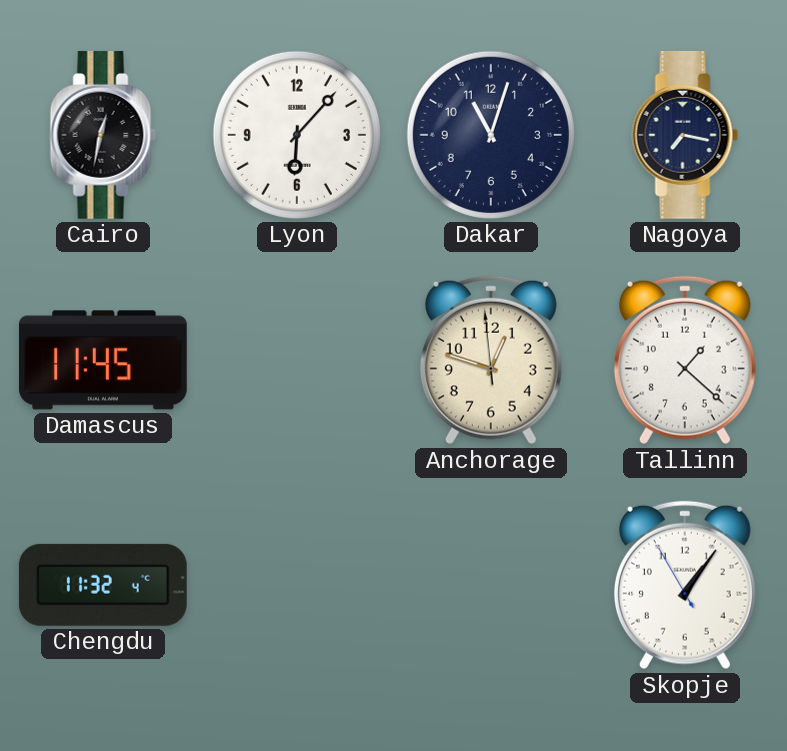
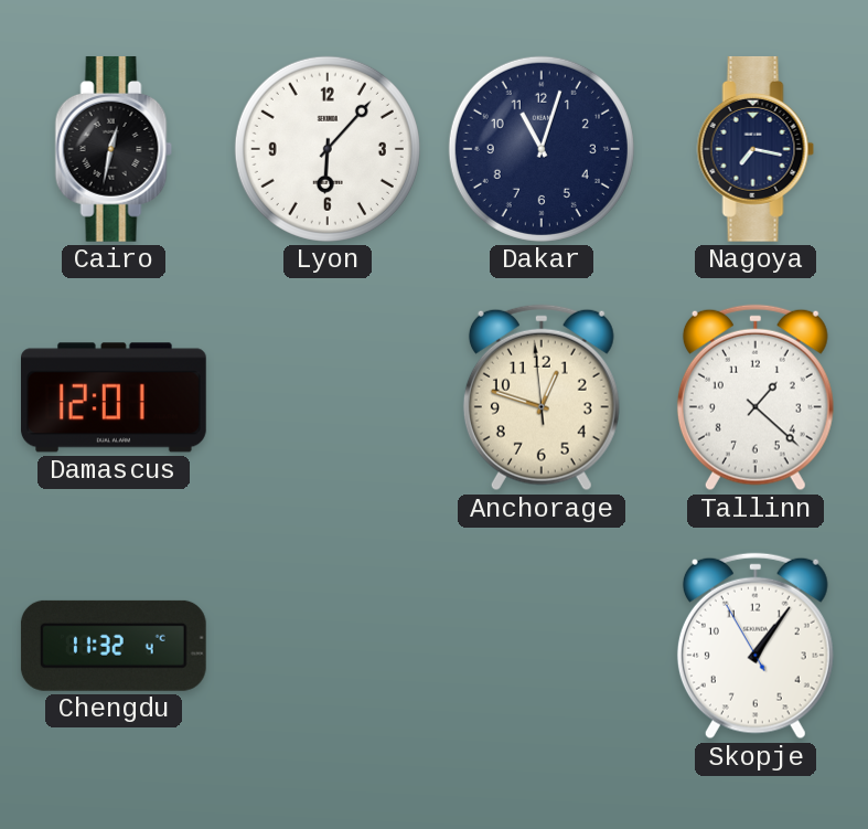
Damascus: 11:45 -> 12:01
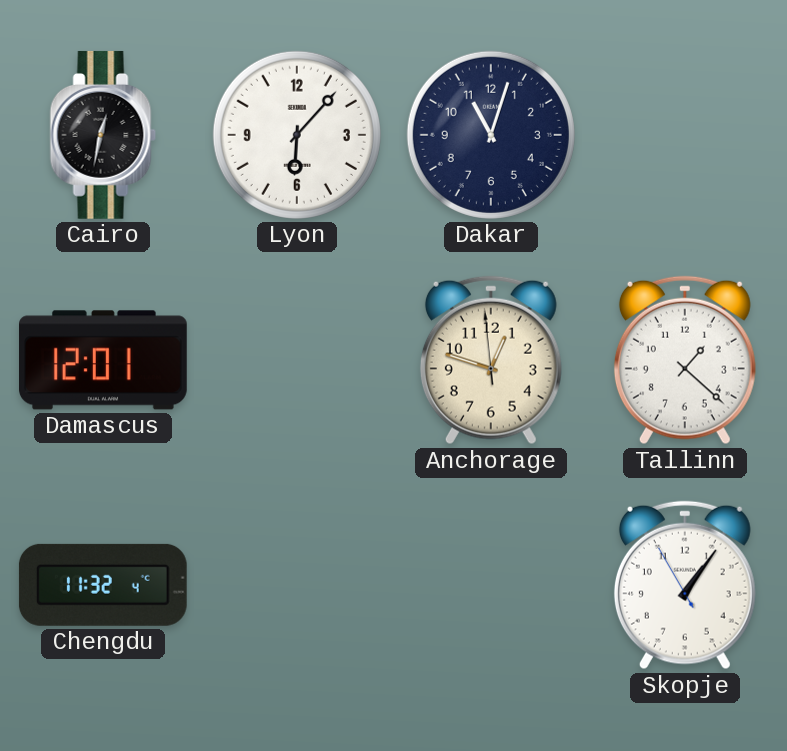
Nagoya: 7:17 -> none
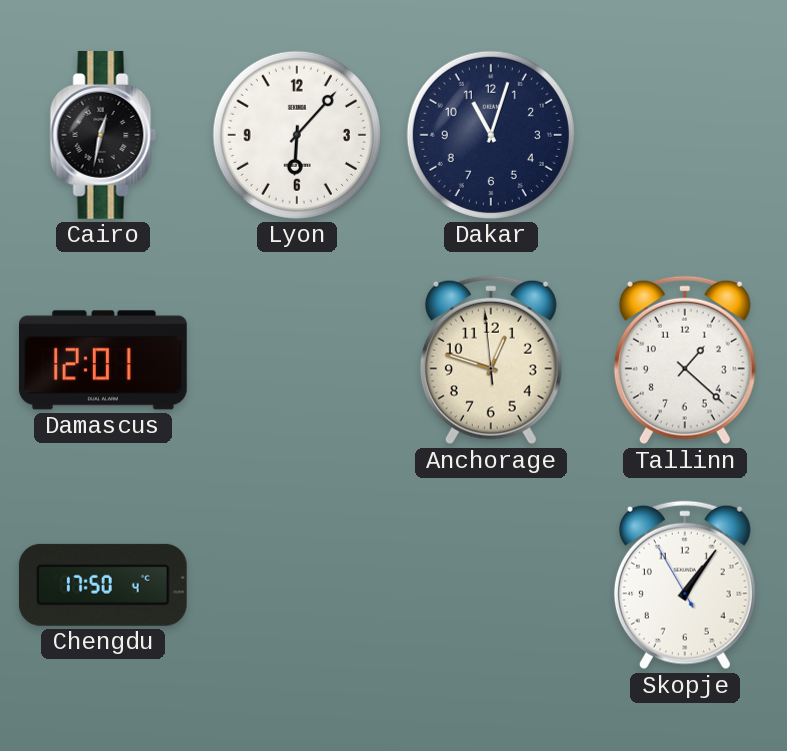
Chengdu: 11:32 -> 17:50
